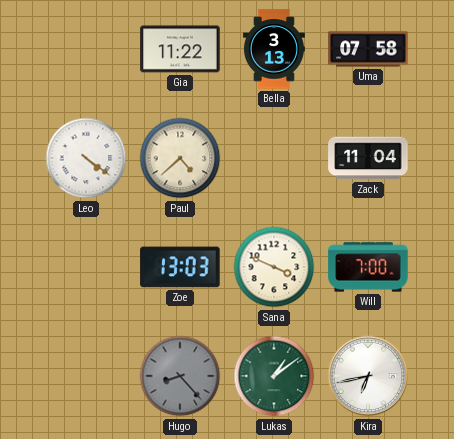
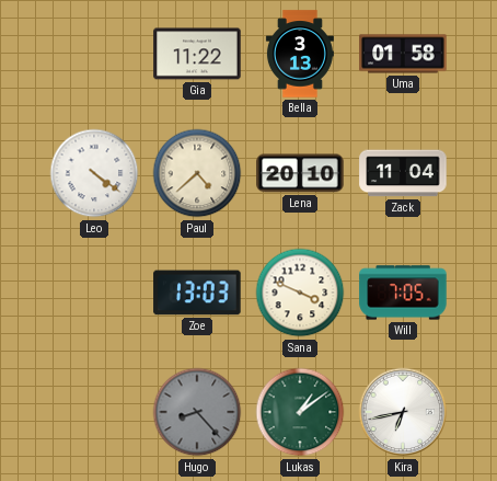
Uma: 07:58 -> 01:58
Lena: none -> 20:10
Will: 7:00 -> 7:05
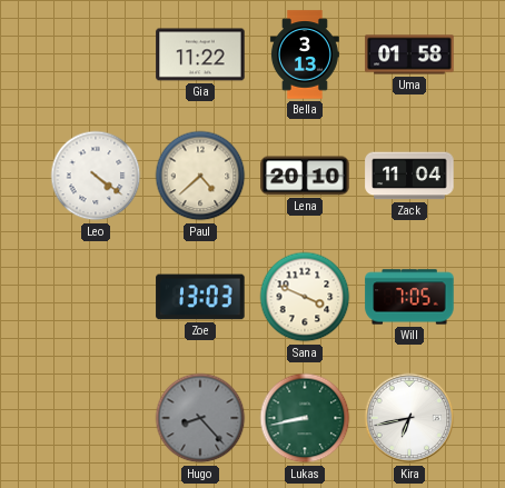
Lukas: 1:09 -> 8:43
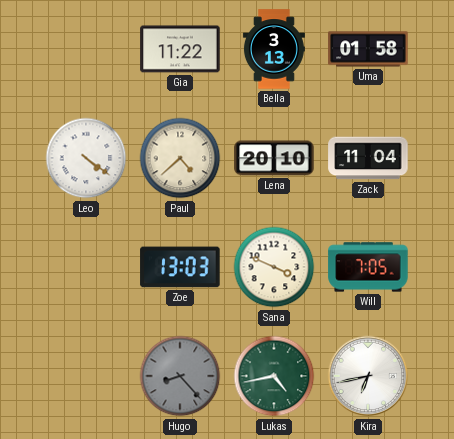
Lukas: 8:43 -> 4:43
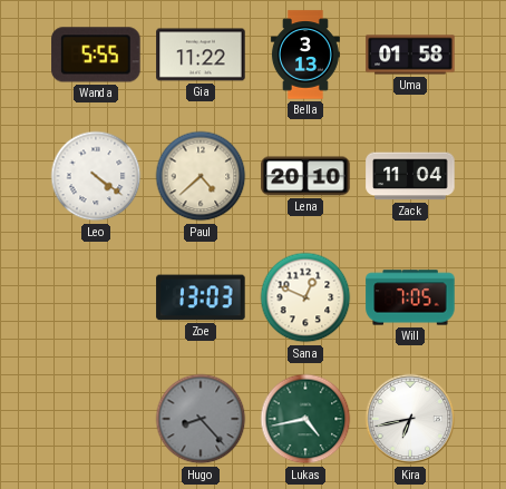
Wanda: none -> 5:55
Sana: 3:49 -> 12:49
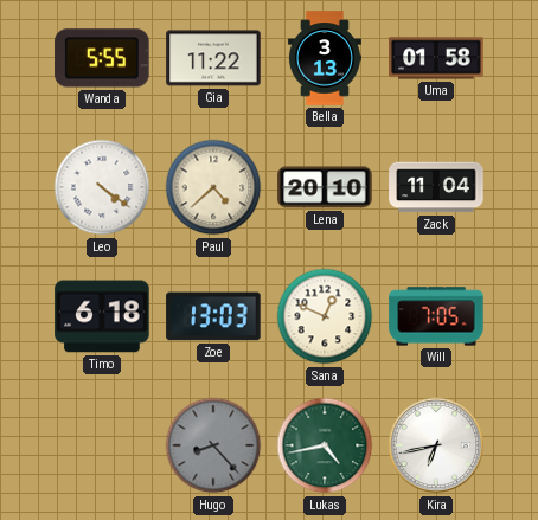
Timo: none -> 6:18
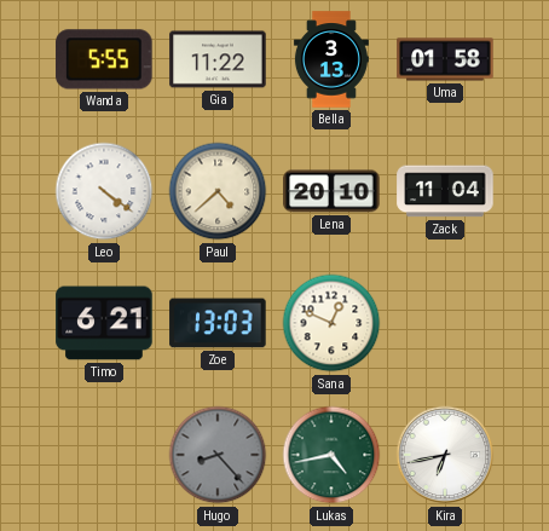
Timo: 6:18 -> 6:21
Will: 7:05 -> none
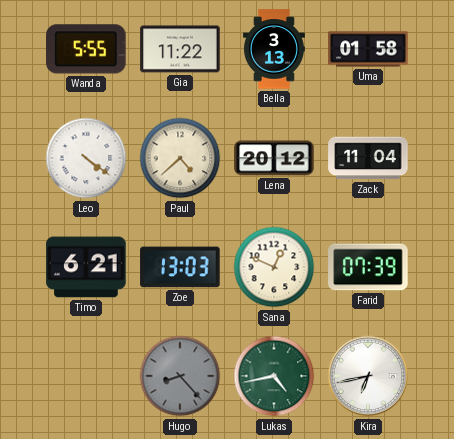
Lena: 20:10 -> 20:12
Farid: none -> 07:39
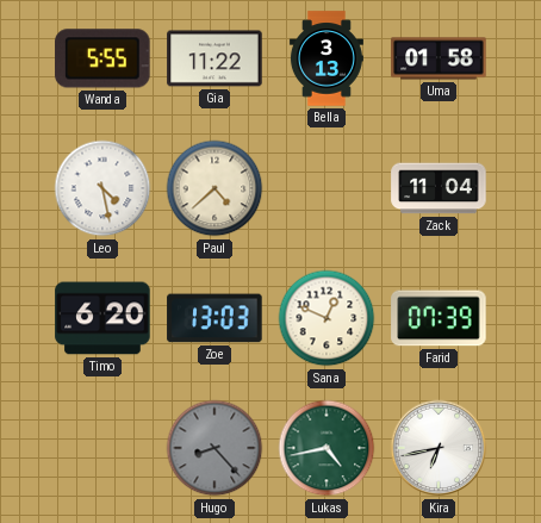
Leo: 4:21 -> 4:28
Lena: 20:12 -> none
Timo: 6:21 -> 6:20
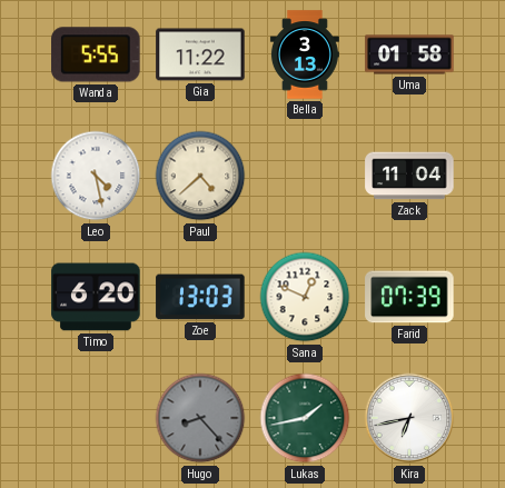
Lukas: 4:43 -> 1:43
